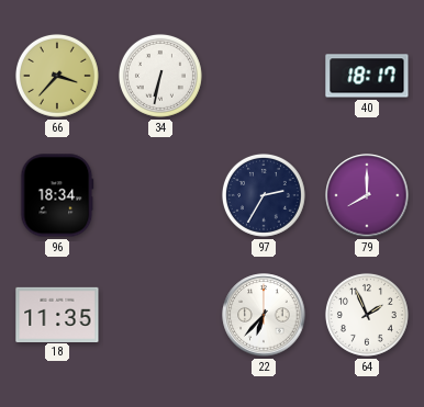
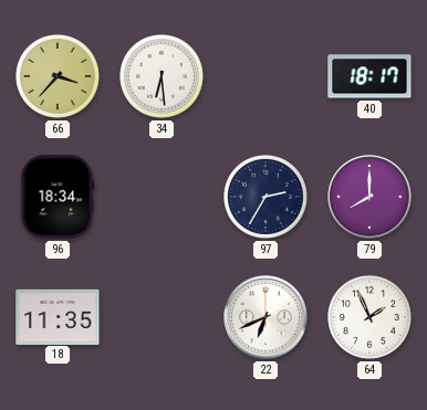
34: 6:32 -> 6:29
22: 6:37 -> 6:41
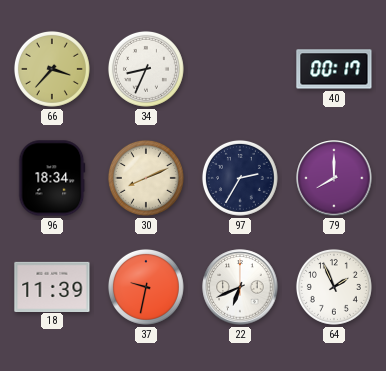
34: 6:29 -> 8:34
40: 18:17 -> 00:17
30: none -> 8:11
18: 11:35 -> 11:39
37: none -> 9:32
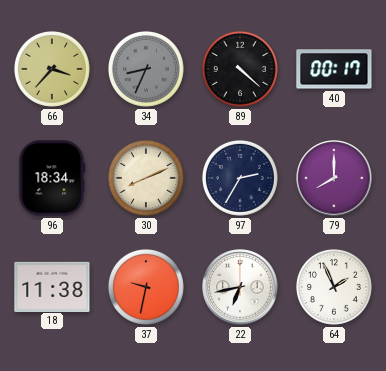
34 dial: white -> grey
89: none -> 4:22
18: 11:39 -> 11:38
22: 6:41 -> 6:43
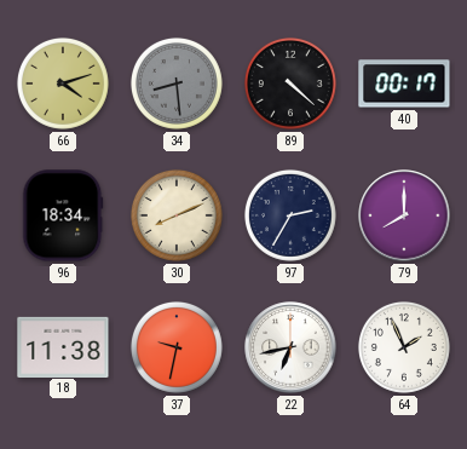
66: 3:37 -> 4:12
34: 8:34 -> 8:29
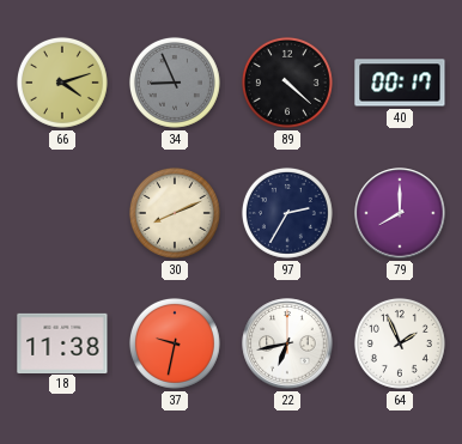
34: 8:29 -> 8:56
96: 18:34 -> none
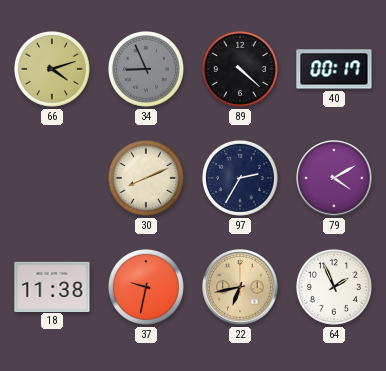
79: 8:00 -> 4:10
22 dial: white -> champagne
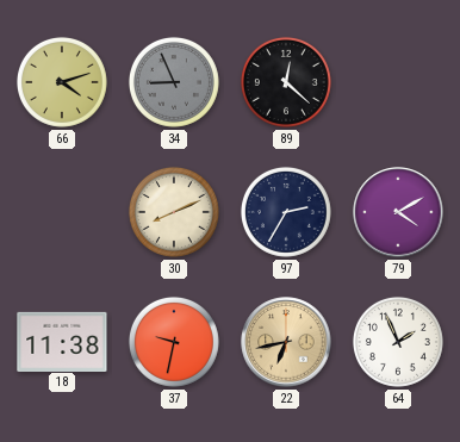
89: 4:22 -> 12:22
40: 00:17 -> none
